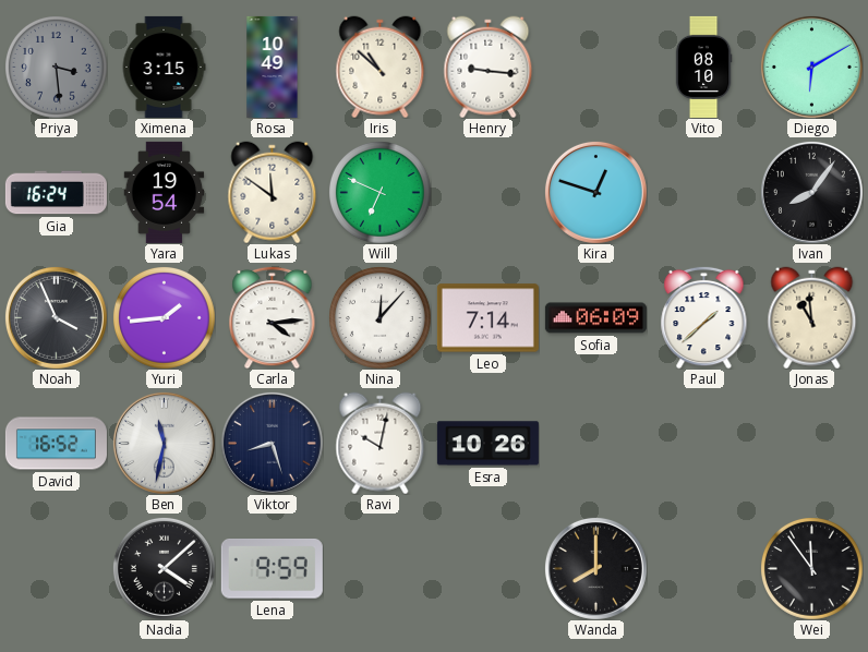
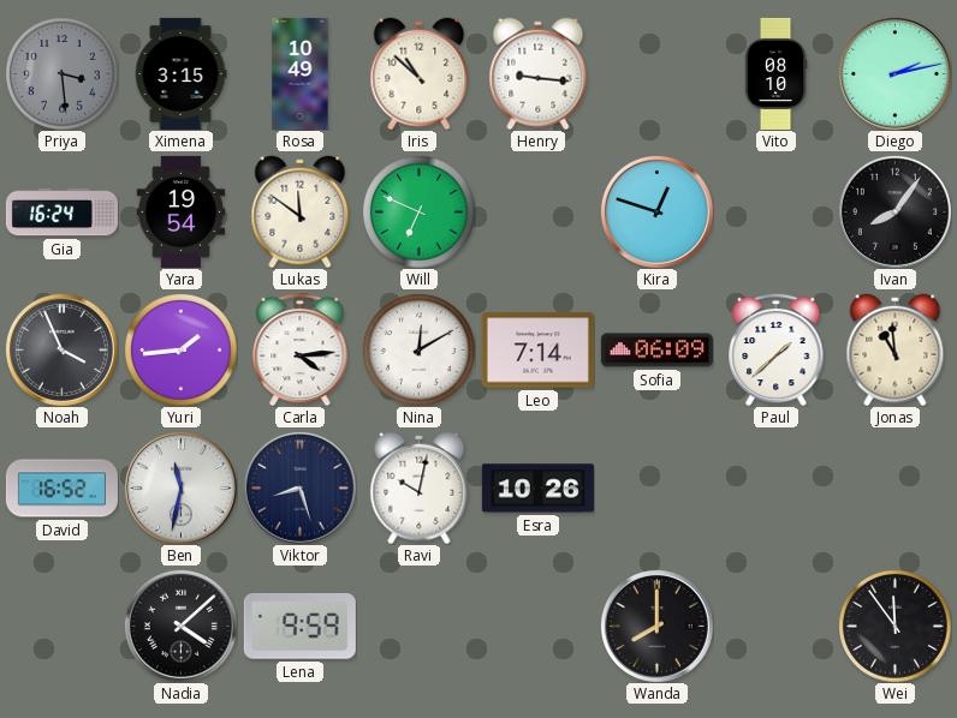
Diego: 6:10 -> 2:13
Nina: 12:07 -> 12:10
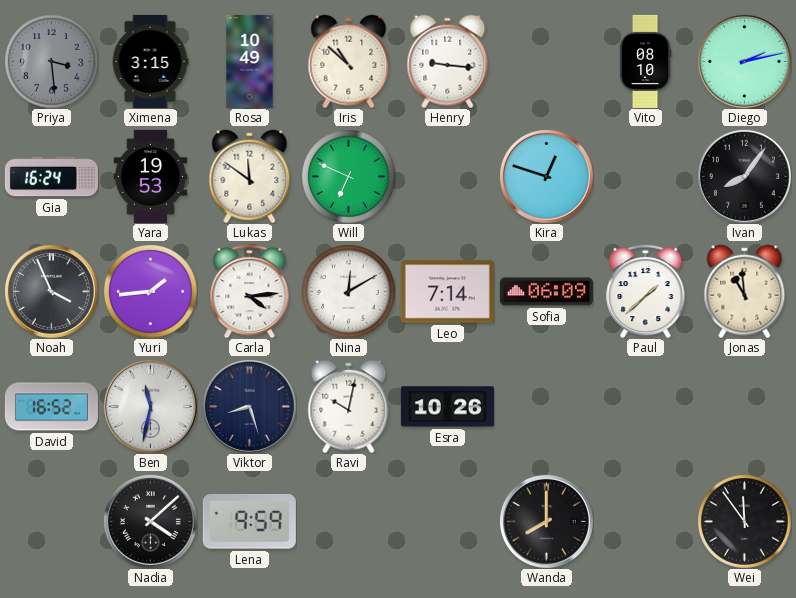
Yara: 19:54 -> 19:53
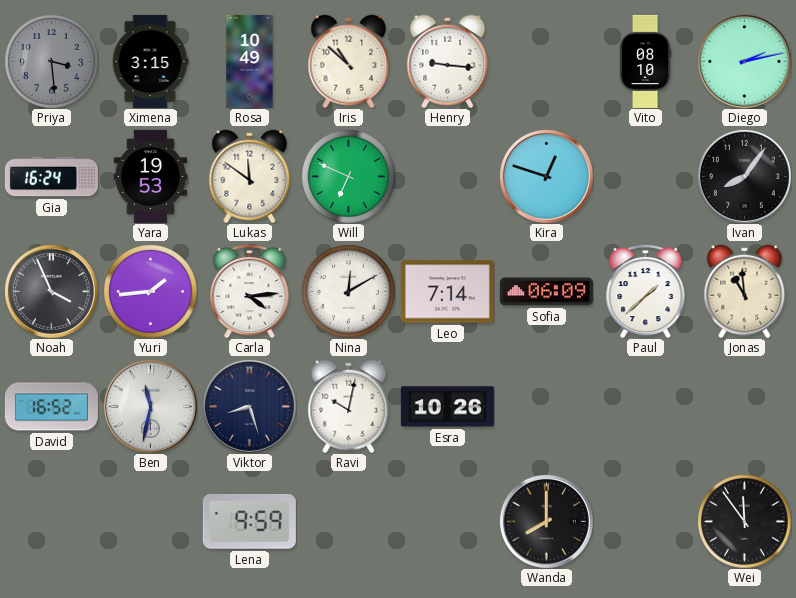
Nadia: 4:08 -> none
